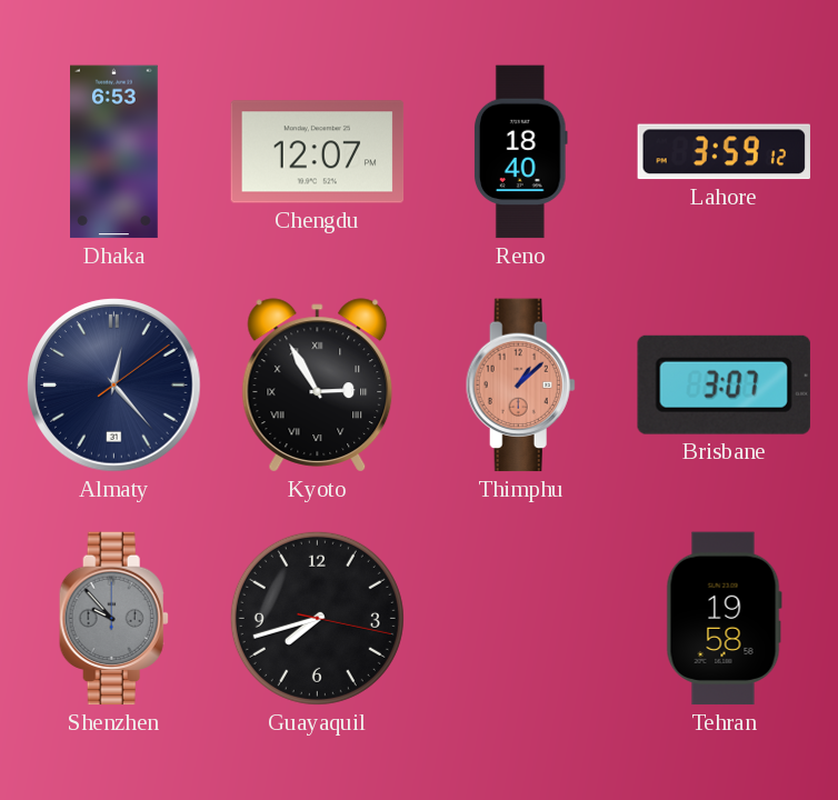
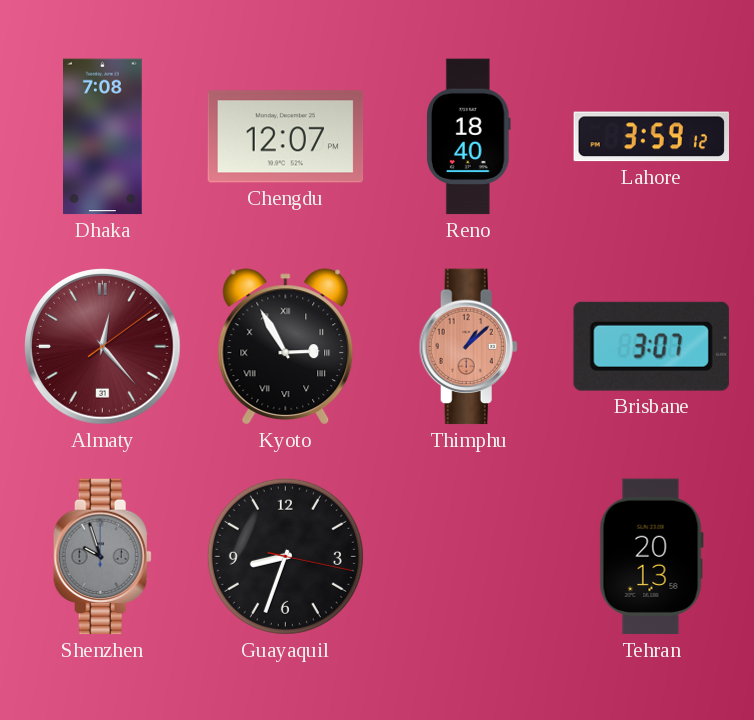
Dhaka: 6:53 -> 7:08
Almaty dial: navy -> burgundy
Shenzhen: 9:53 -> 9:57
Guayaquil: 7:42 -> 8:33
Tehran: 19:58 -> 20:13
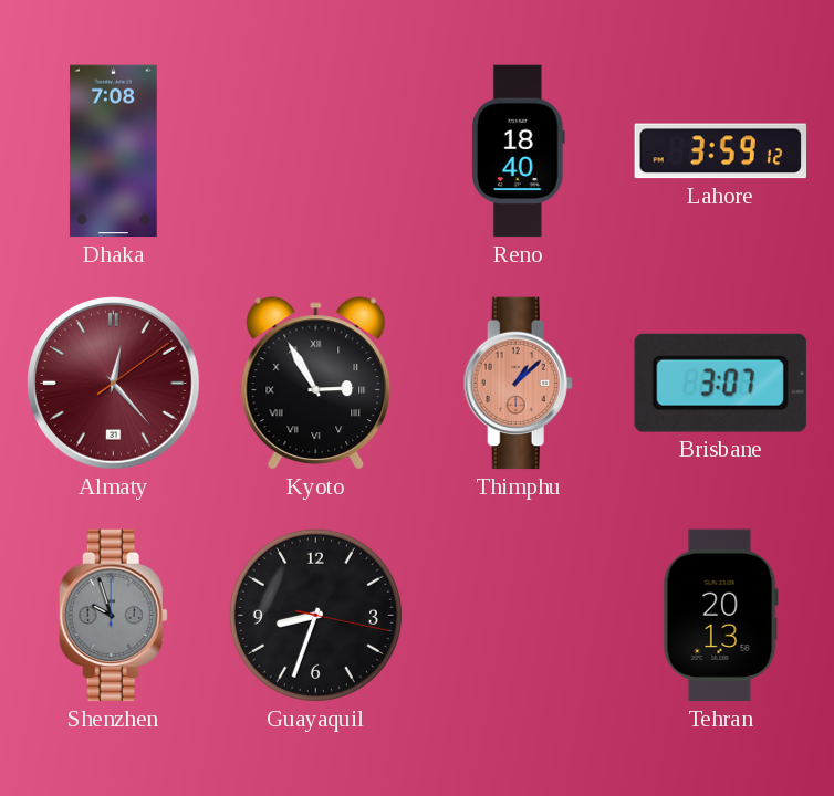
Chengdu: 12:07 -> none
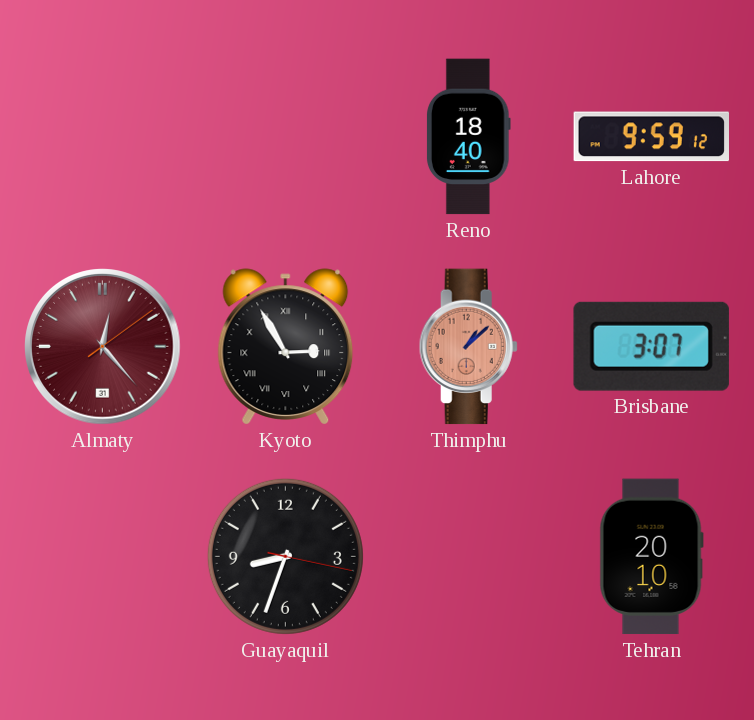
Dhaka: 7:08 -> none
Lahore: 3:59 -> 9:59
Shenzhen: 9:57 -> none
Tehran: 20:13 -> 20:10
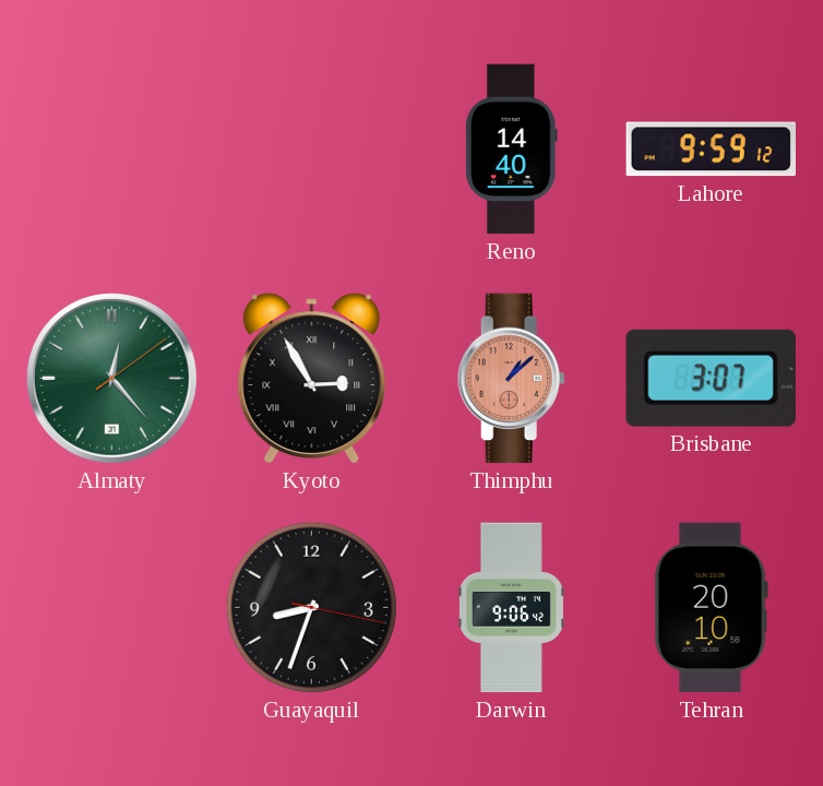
Reno: 18:40 -> 14:40
Almaty dial: burgundy -> green
Darwin: none -> 9:06
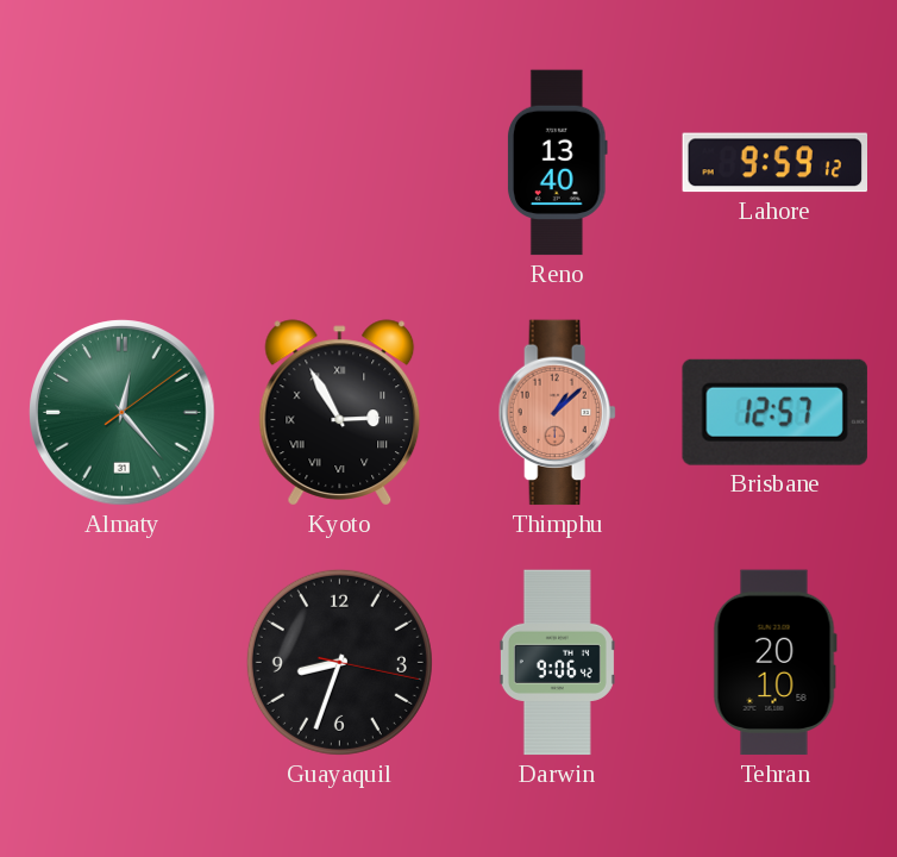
Reno: 14:40 -> 13:40
Brisbane: 3:07 -> 12:57
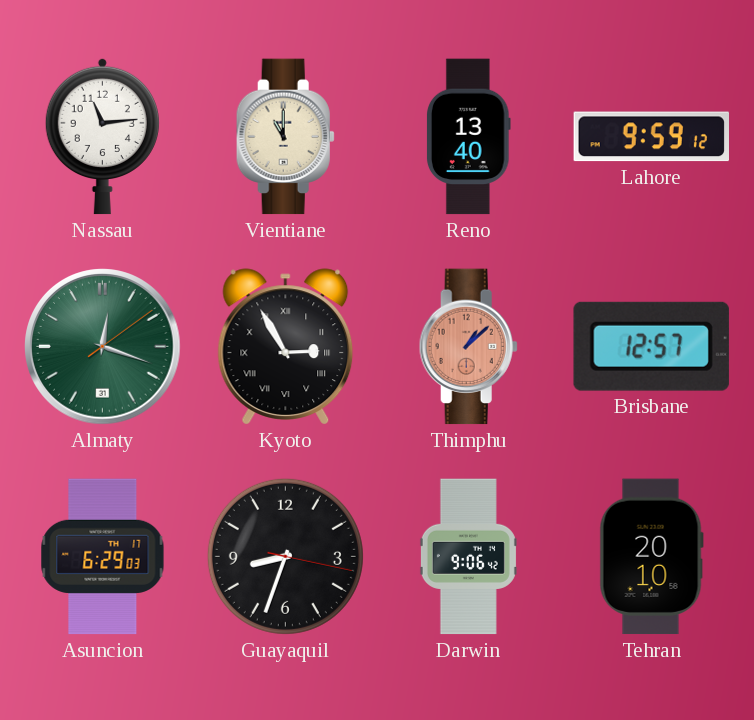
Nassau: none -> 11:14
Vientiane: none -> 11:00
Almaty: 12:23 -> 12:18
Asuncion: none -> 6:29
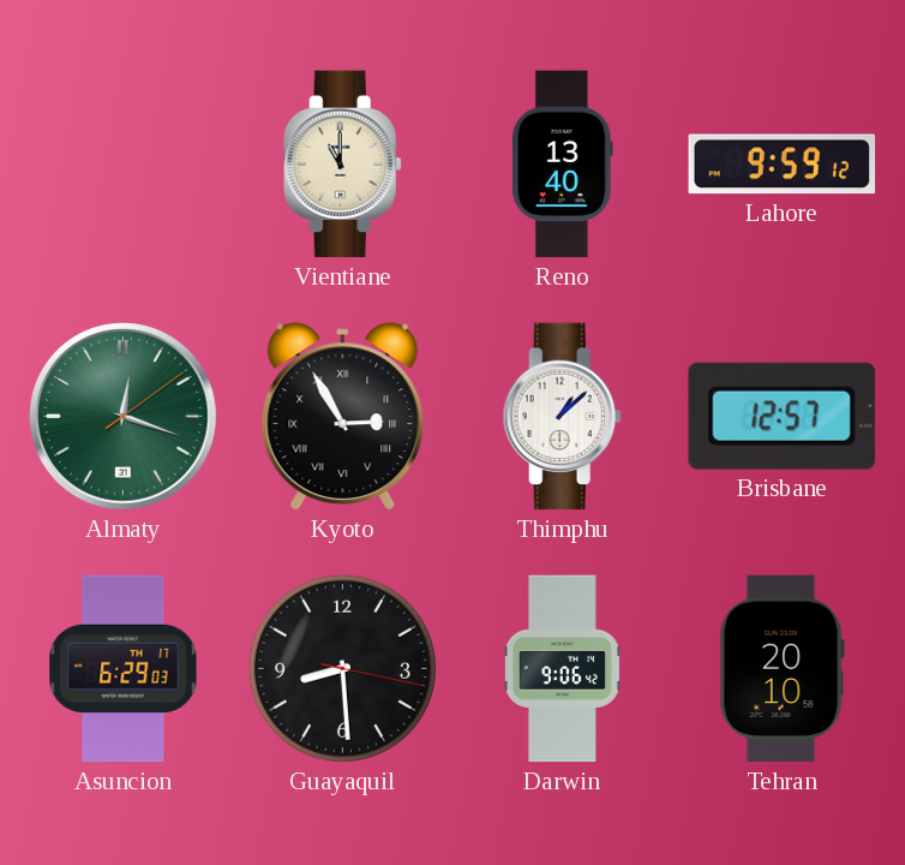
Nassau: 11:14 -> none
Thimphu dial: salmon -> white
Guayaquil: 8:33 -> 8:29
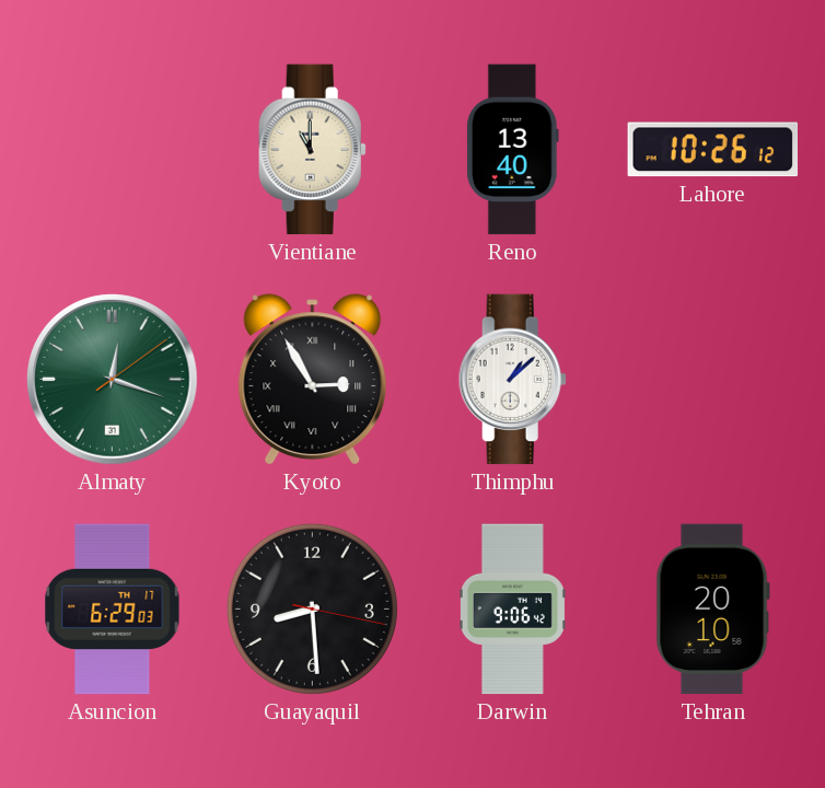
Lahore: 9:59 -> 10:26
Brisbane: 12:57 -> none
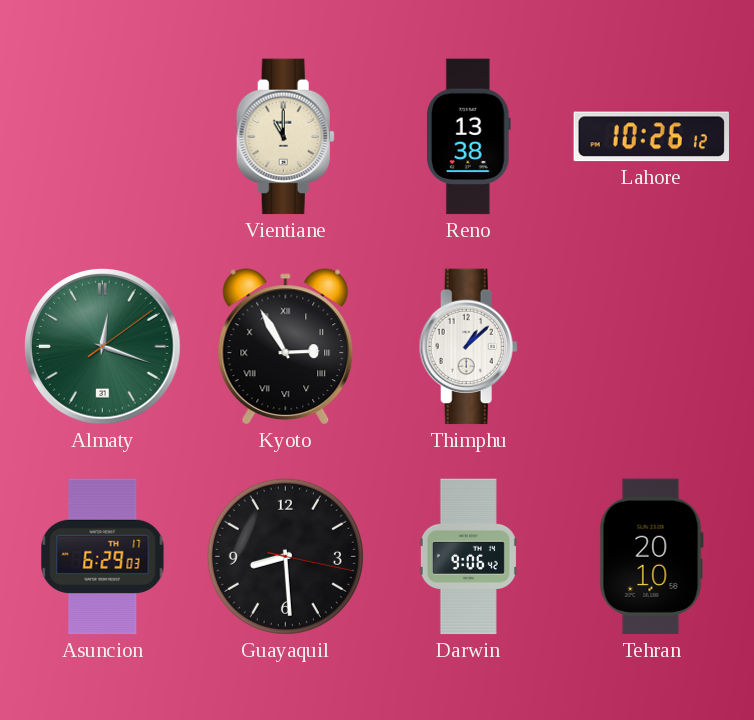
Reno: 13:40 -> 13:38
